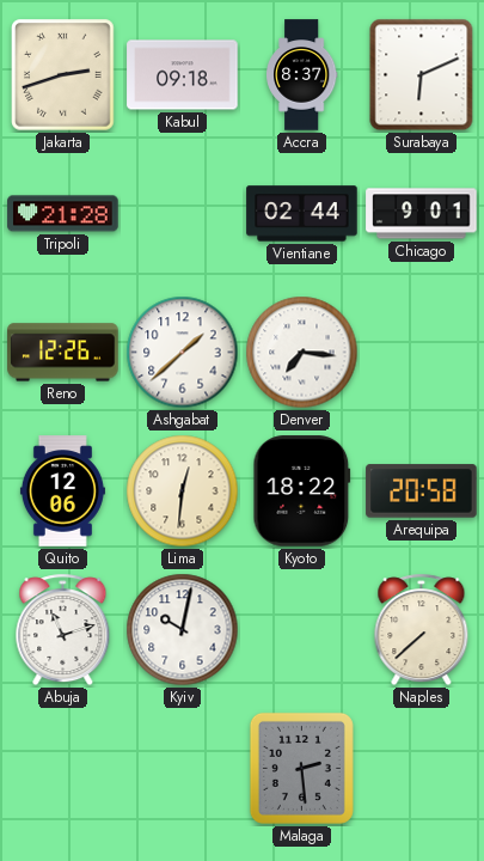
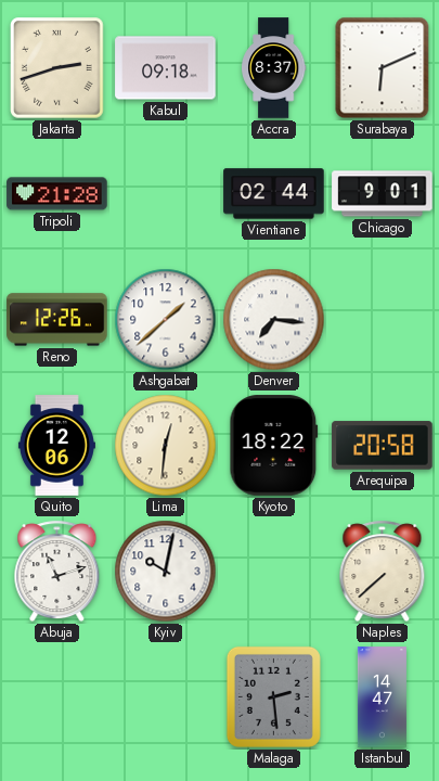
Istanbul: none -> 14:47
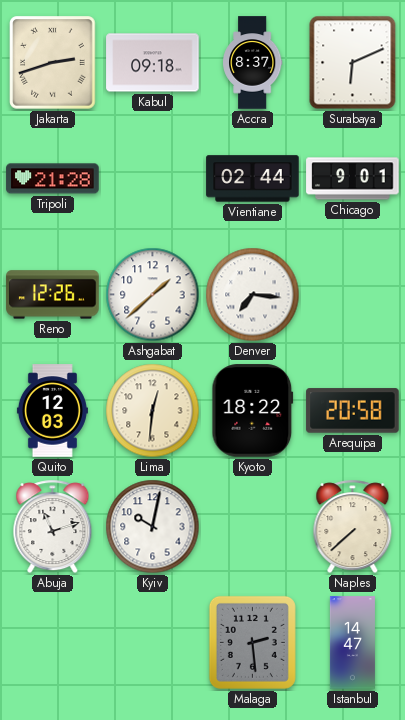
Quito: 12:06 -> 12:03
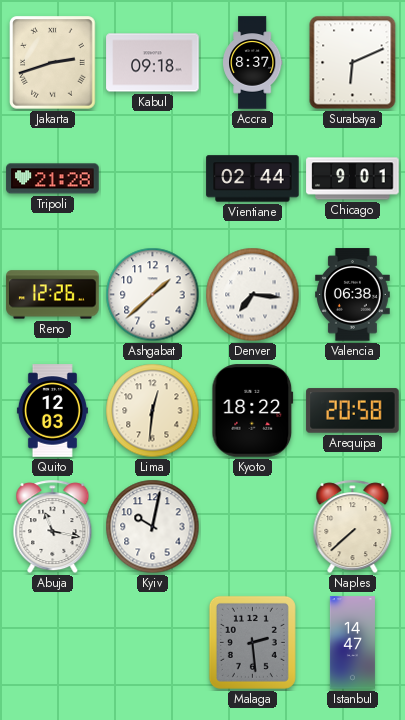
Valencia: none -> 06:38
Abuja: 11:12 -> 11:17
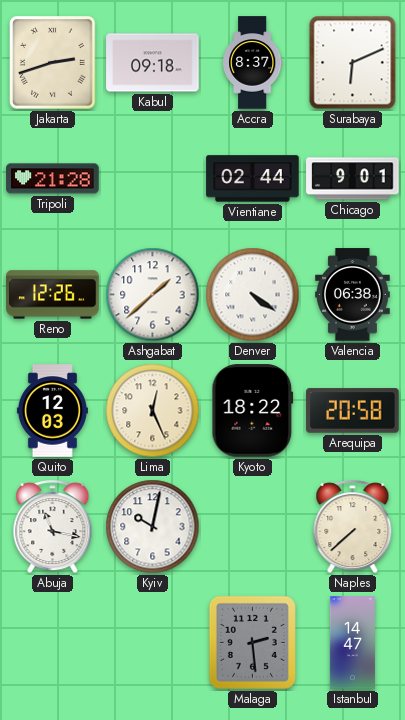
Denver: 7:16 -> 4:21
Lima: 12:31 -> 12:26
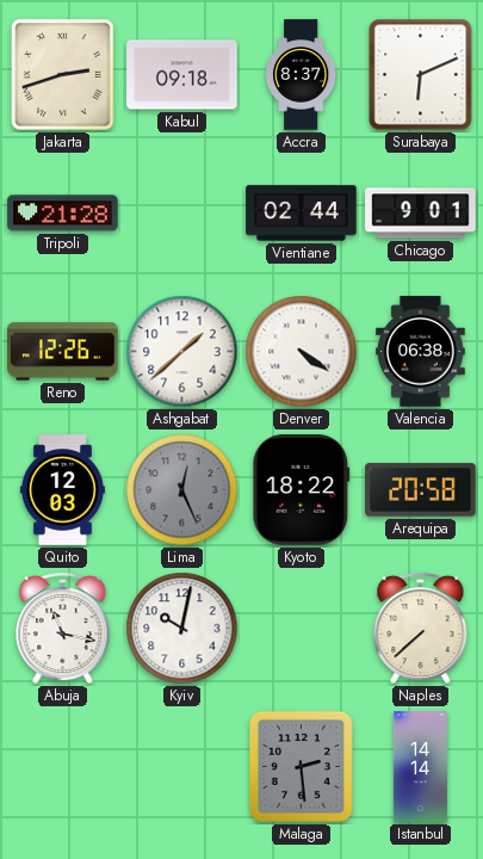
Lima dial: cream -> grey
Istanbul: 14:47 -> 14:14
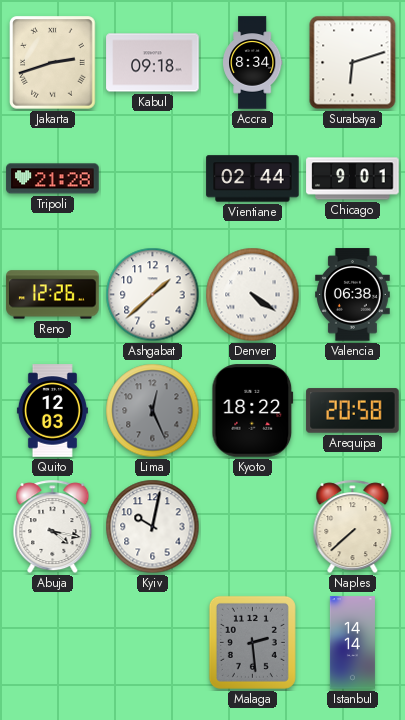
Accra: 8:37 -> 8:34
Surabaya: 6:11 -> 6:12
Abuja: 11:17 -> 4:17
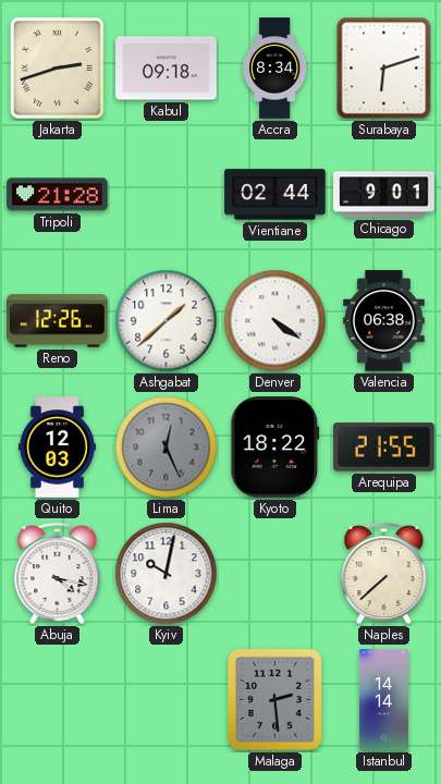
Arequipa: 20:58 -> 21:55
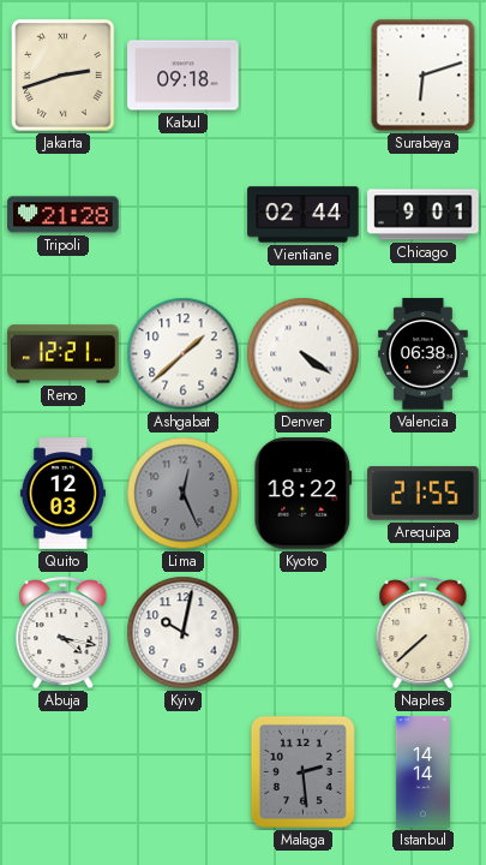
Accra: 8:34 -> none
Reno: 12:26 -> 12:21
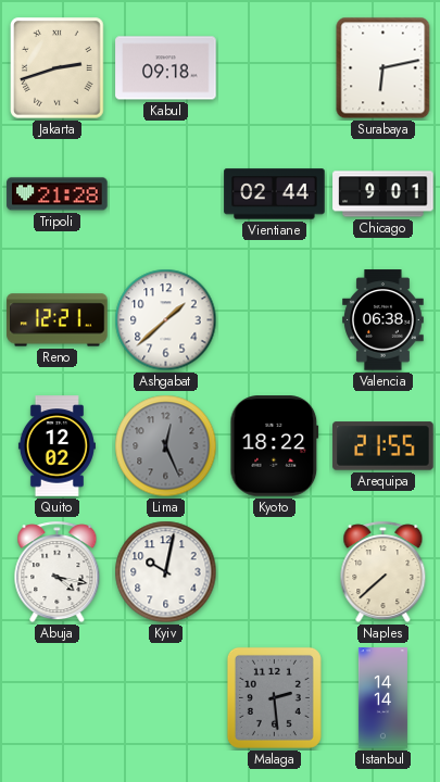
Surabaya: 6:12 -> 6:13
Denver: 4:21 -> none
Quito: 12:03 -> 12:02
